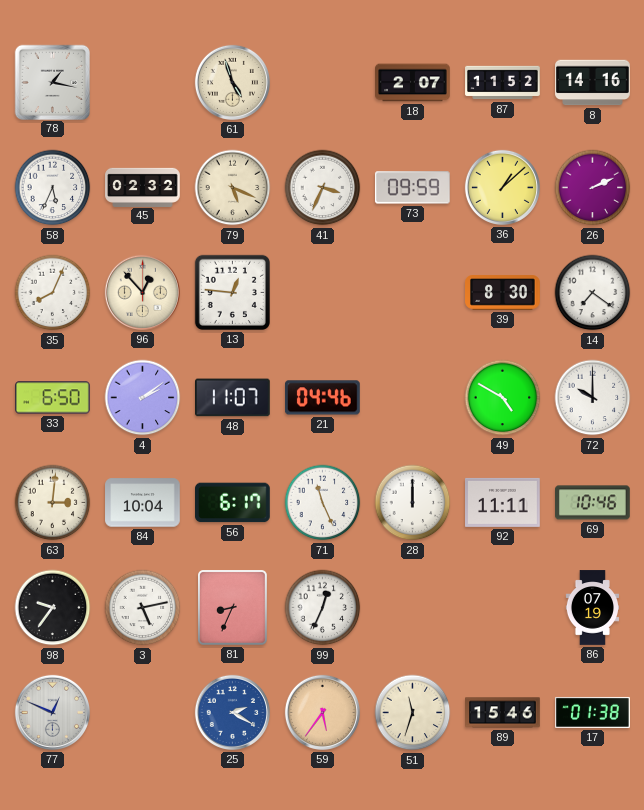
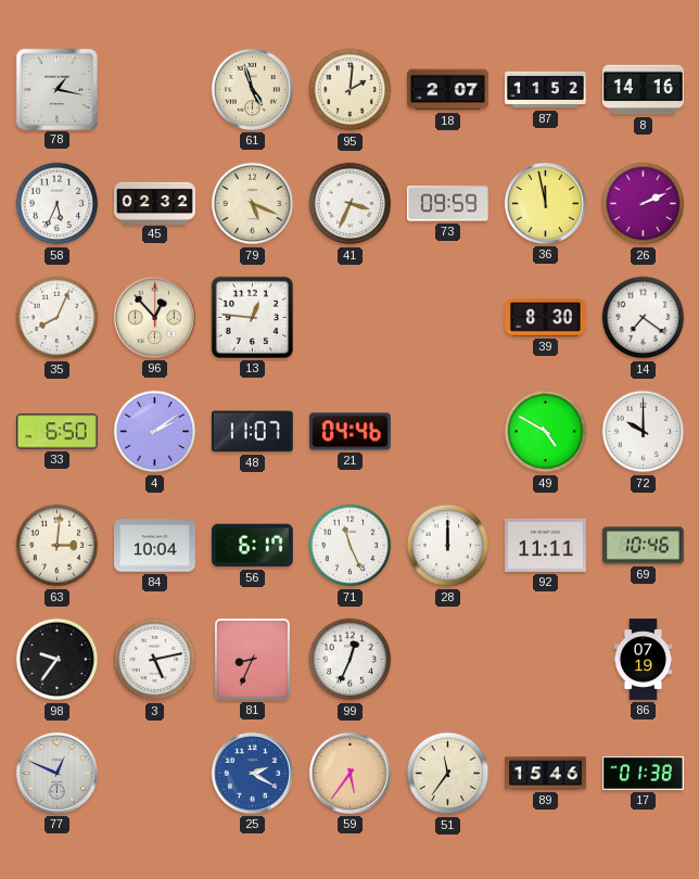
95: none -> 2:01
36: 1:08 -> 11:58
51: 11:33 -> 11:36
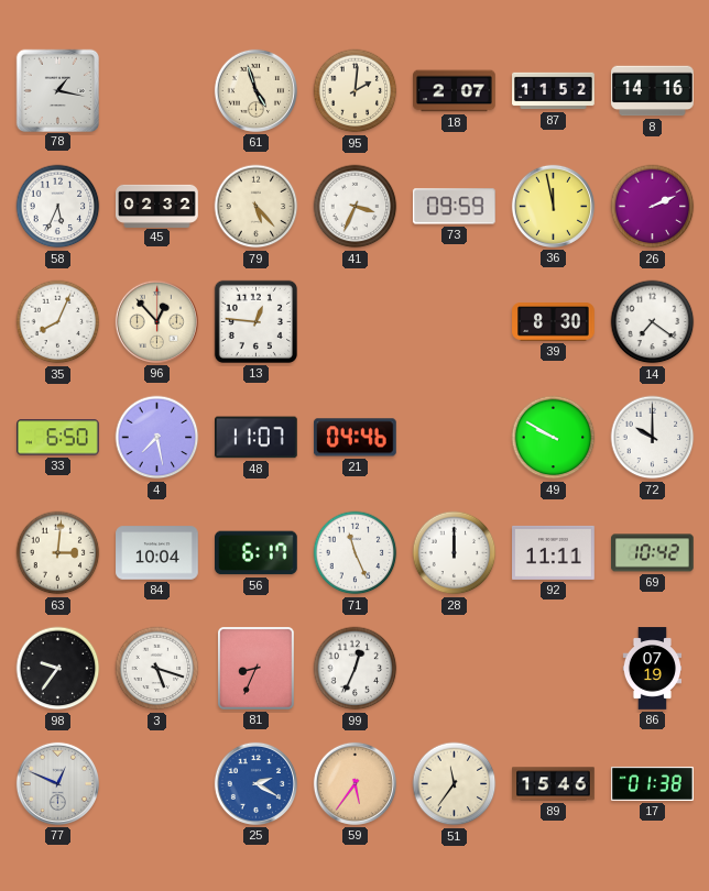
79: 5:19 -> 5:23
4: 2:09 -> 7:28
49: 4:50 -> 9:50
69: 10:46 -> 10:42
3: 5:13 -> 5:18
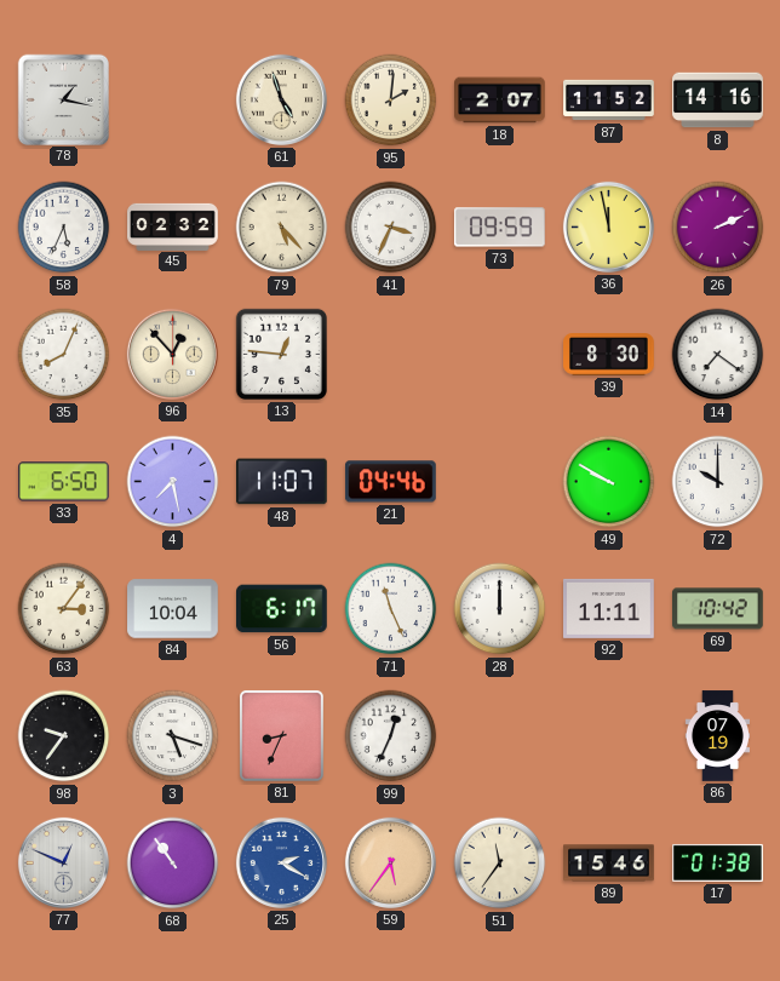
63: 3:01 -> 3:06
68: none -> 10:54
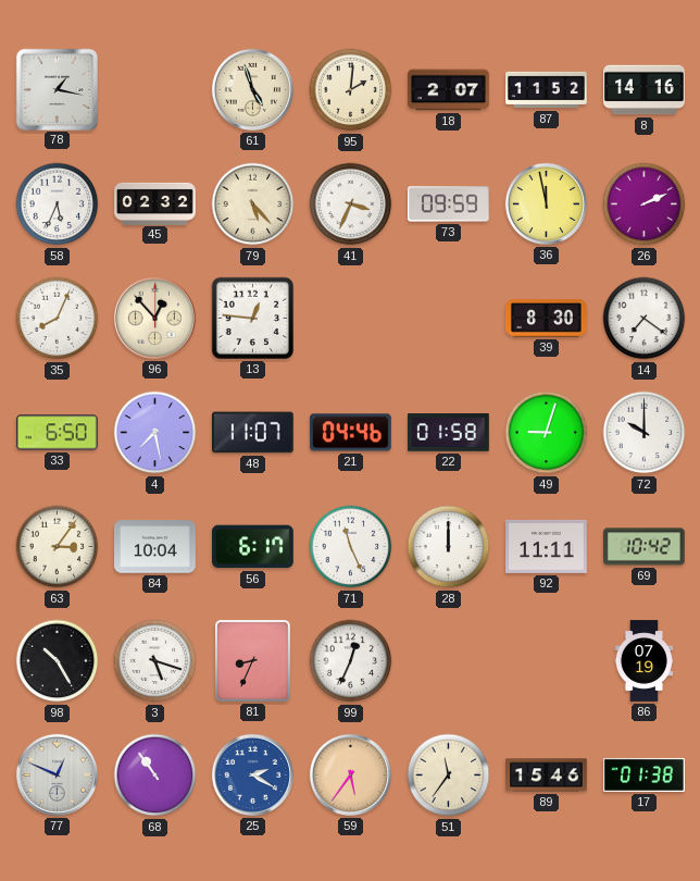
22: none -> 01:58
49: 9:50 -> 9:03
98: 9:36 -> 10:25
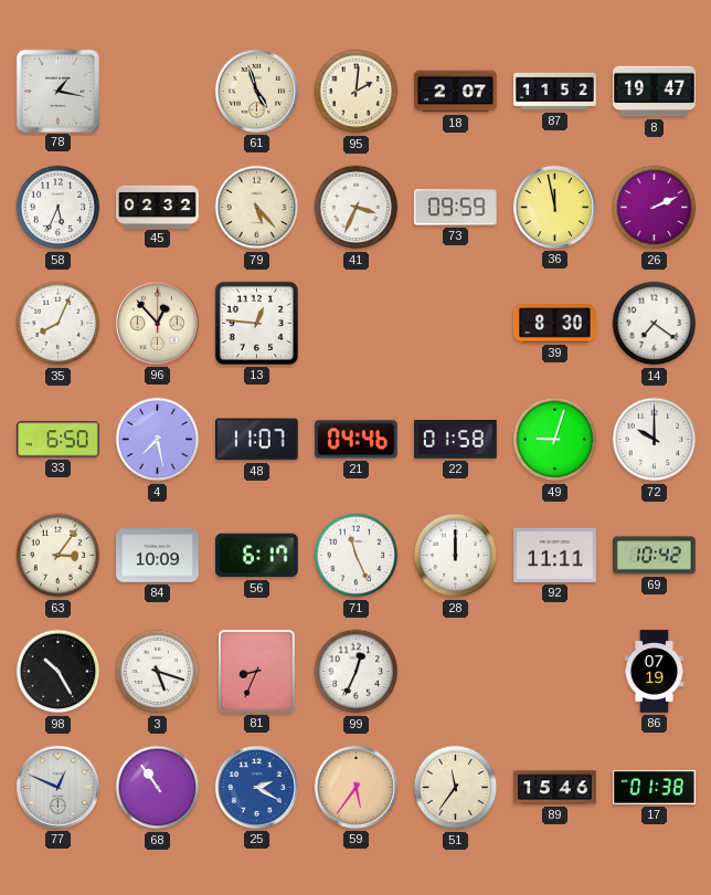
8: 14:16 -> 19:47
84: 10:04 -> 10:09
